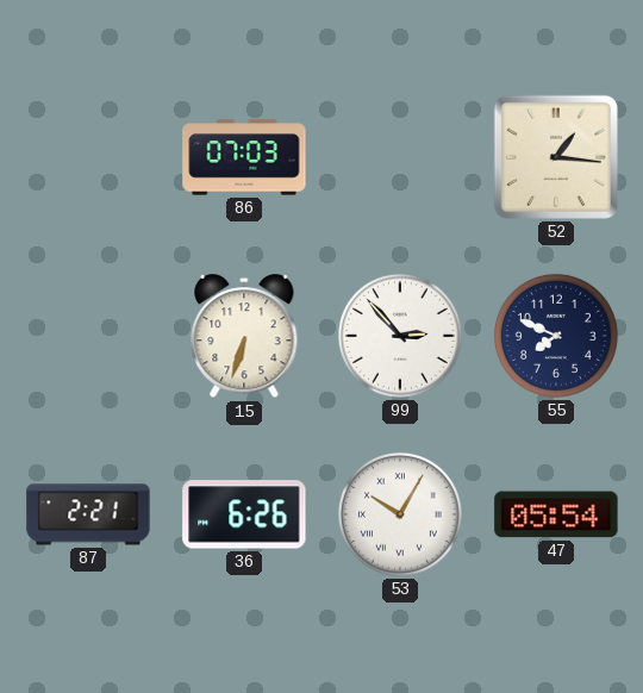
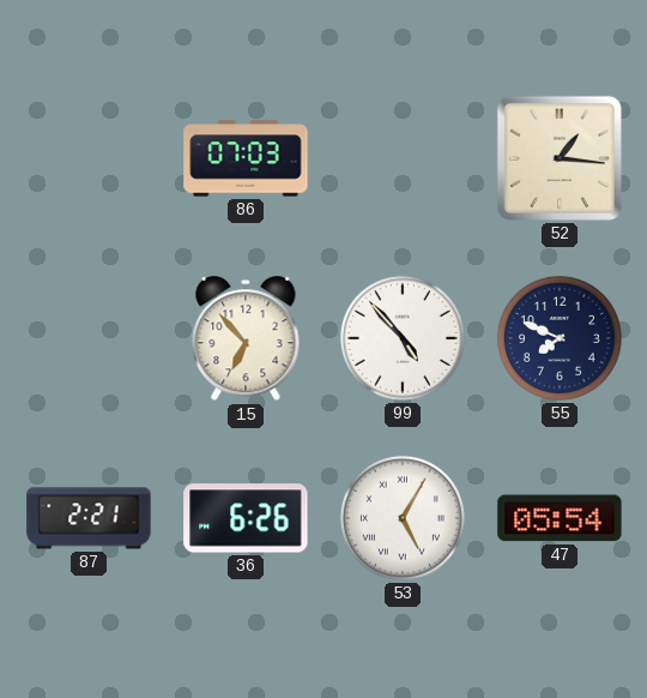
15: 6:33 -> 6:53
99: 2:53 -> 4:53
53: 10:05 -> 5:05
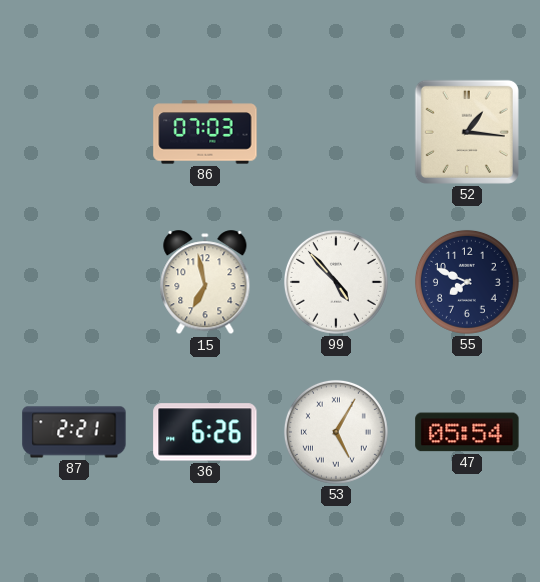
15: 6:53 -> 6:58
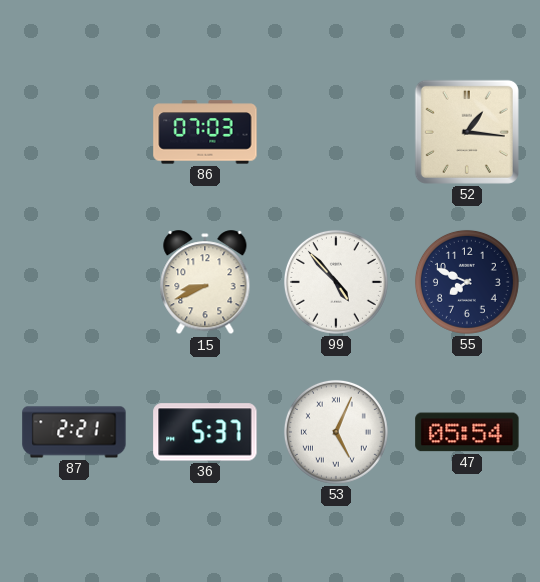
15: 6:58 -> 8:41
36: 6:26 -> 5:37
53: 5:05 -> 5:04
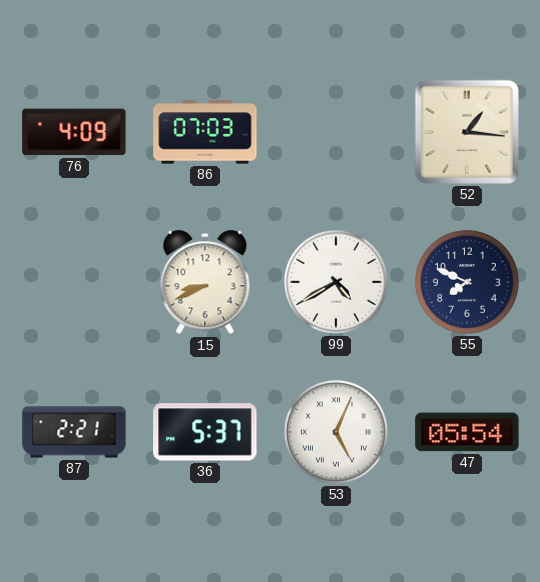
76: none -> 4:09
99: 4:53 -> 4:40
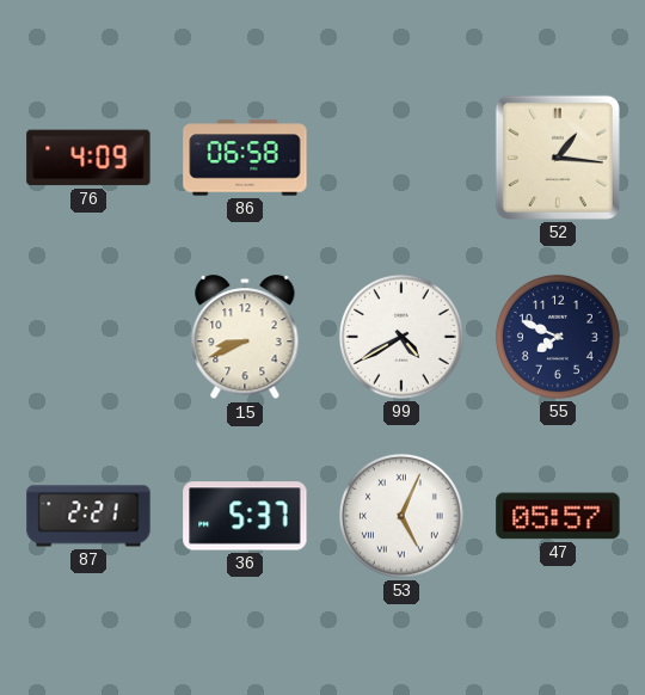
86: 07:03 -> 06:58
47: 05:54 -> 05:57
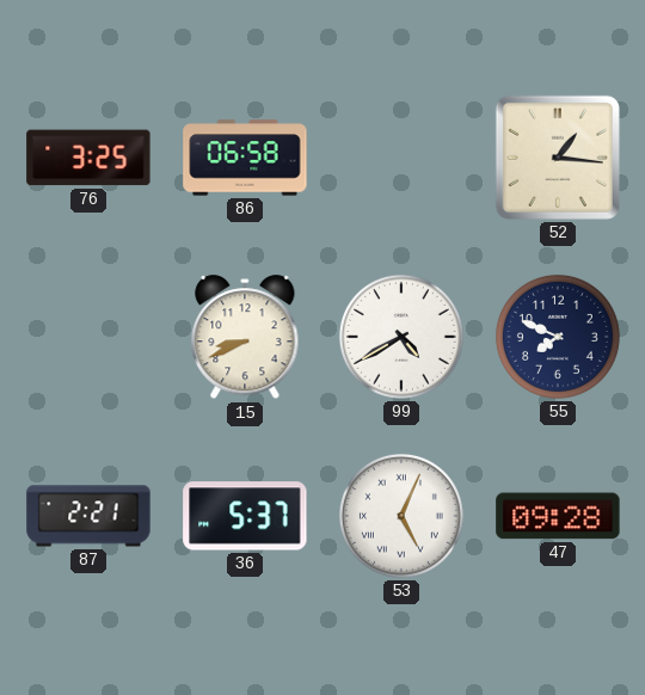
76: 4:09 -> 3:25
47: 05:57 -> 09:28
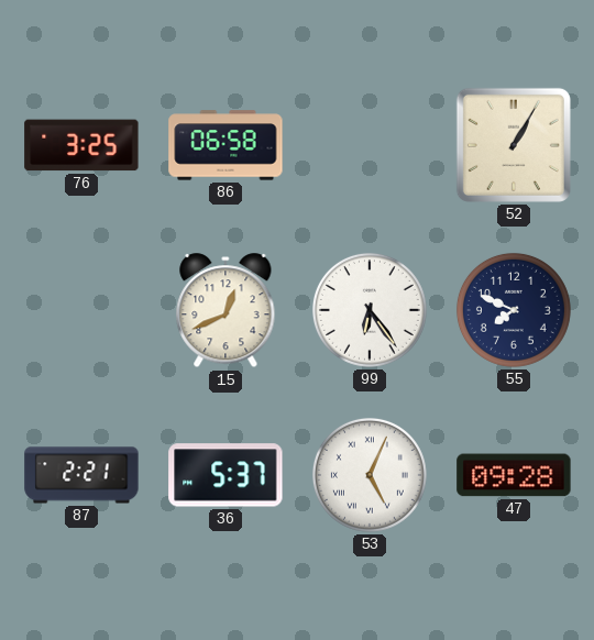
52: 1:16 -> 1:05
15: 8:41 -> 12:41
99: 4:40 -> 6:24
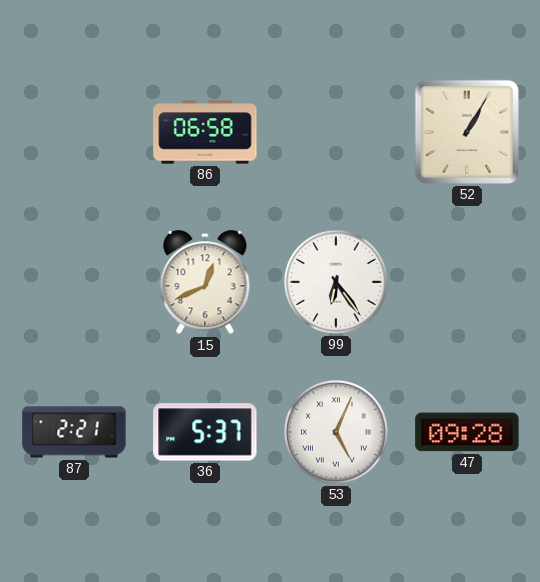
76: 3:25 -> none
55: 7:49 -> none
